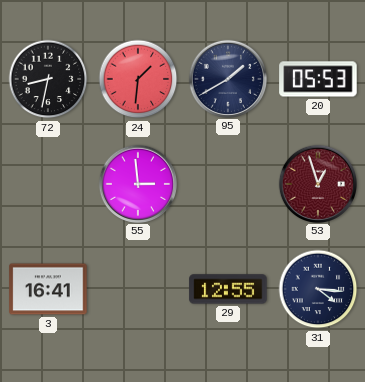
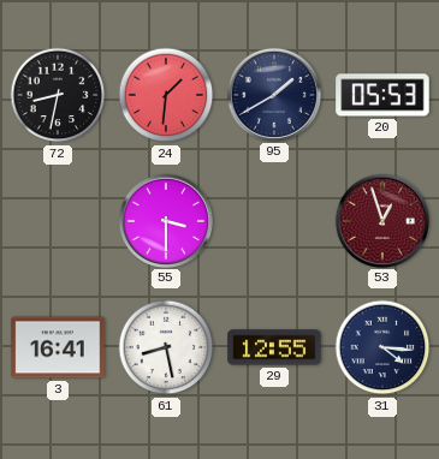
55: 2:59 -> 3:30
61: none -> 8:28
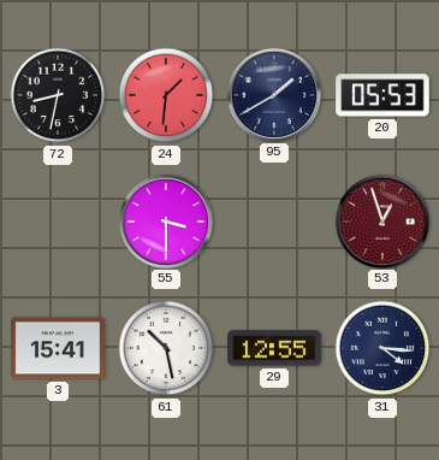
3: 16:41 -> 15:41
61: 8:28 -> 10:28
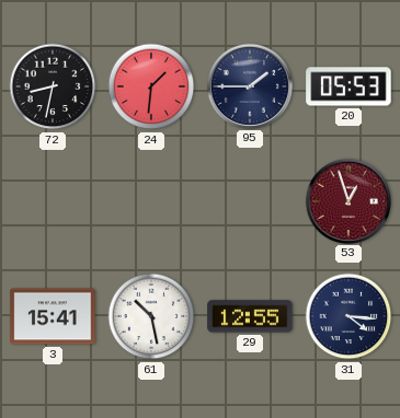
95: 1:40 -> 1:45
55: 3:30 -> none
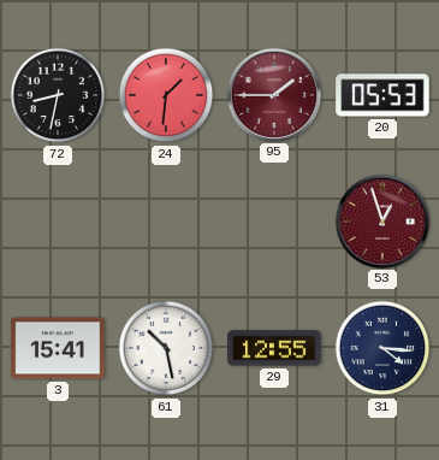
95 dial: navy -> burgundy
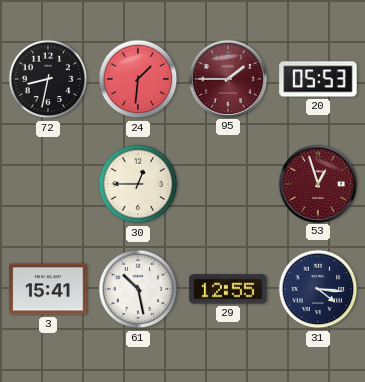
30: none -> 12:45
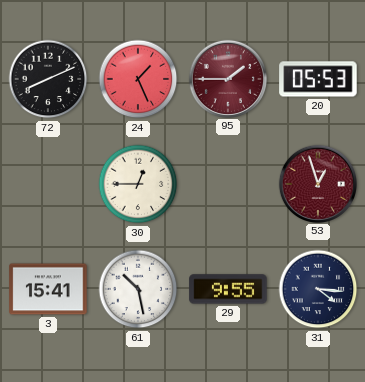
72: 8:32 -> 8:11
24: 1:31 -> 1:26
29: 12:55 -> 9:55
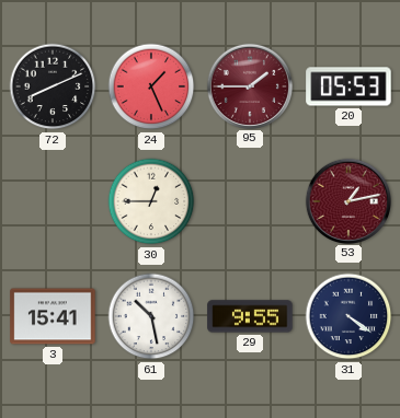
53: 12:57 -> 1:13
31: 4:16 -> 4:21
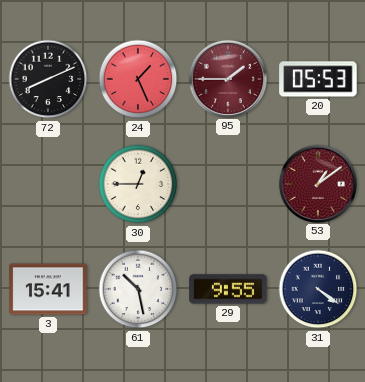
53: 1:13 -> 1:09
